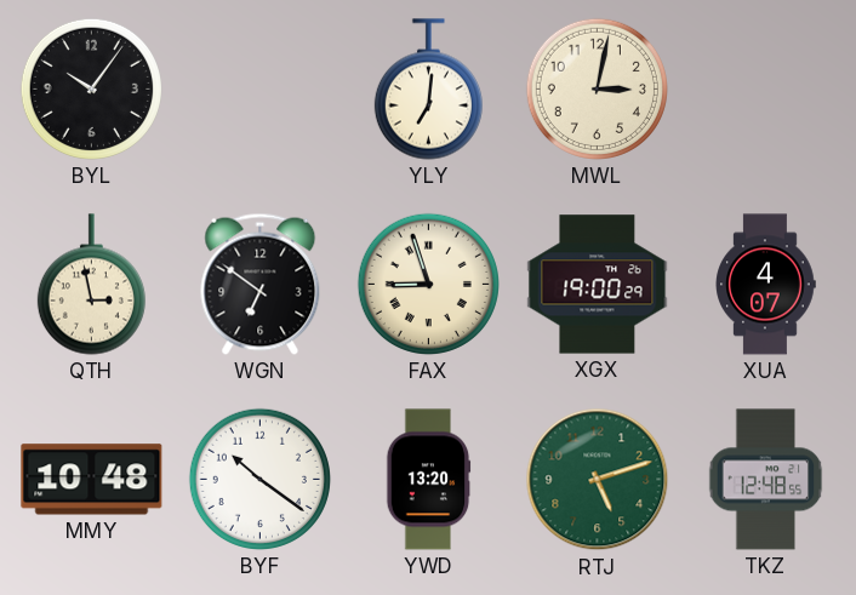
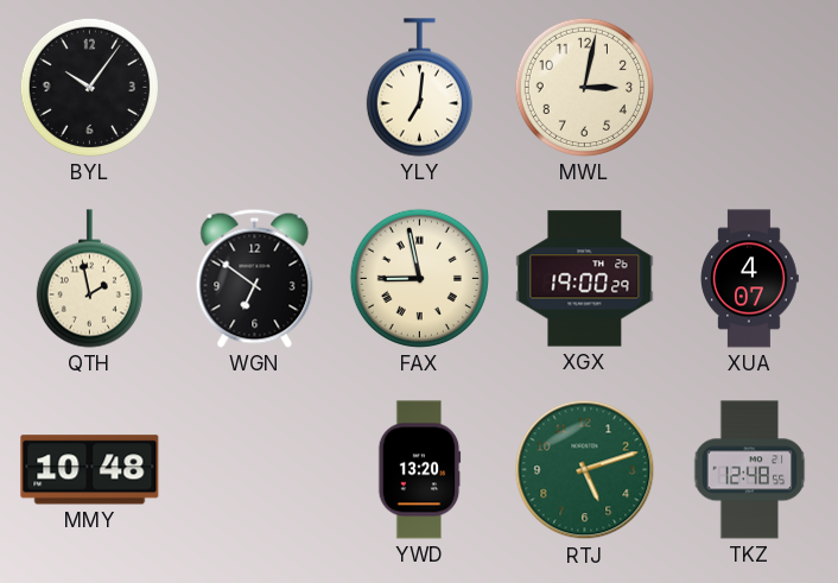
QTH: 2:58 -> 1:58
FAX: 8:57 -> 8:58
BYF: 10:21 -> none
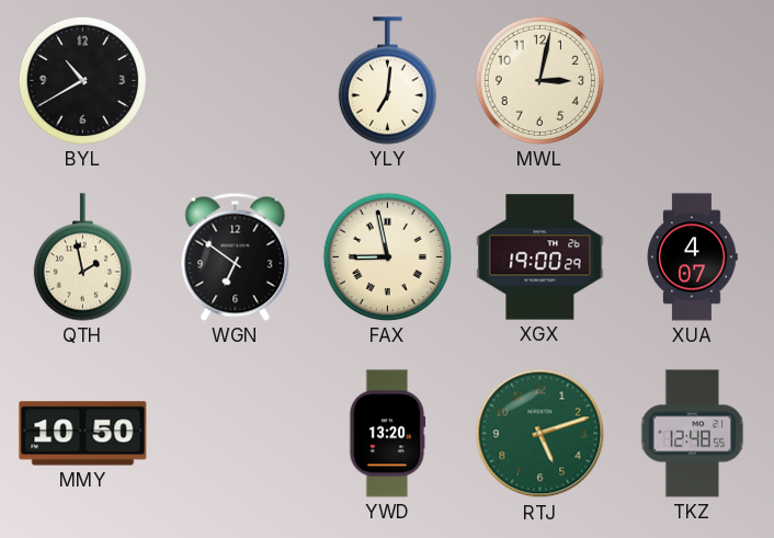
BYL: 10:06 -> 10:40
MMY: 10:48 -> 10:50
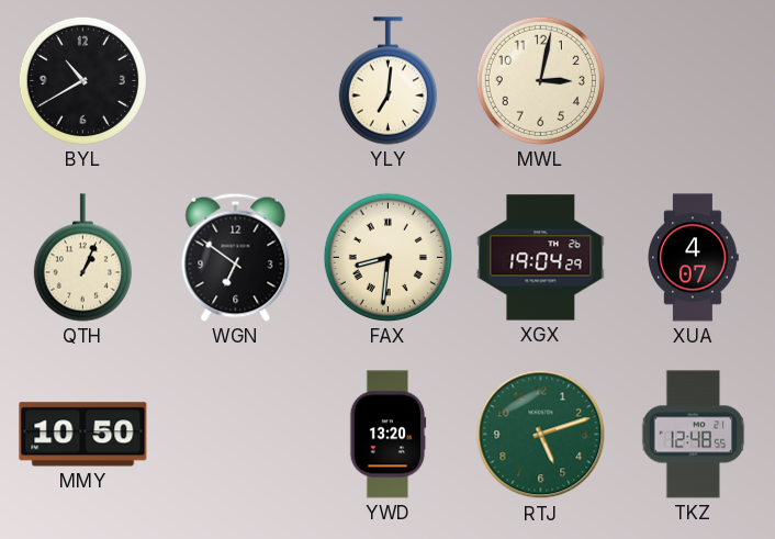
QTH: 1:58 -> 1:04
FAX: 8:58 -> 8:31
XGX: 19:00 -> 19:04
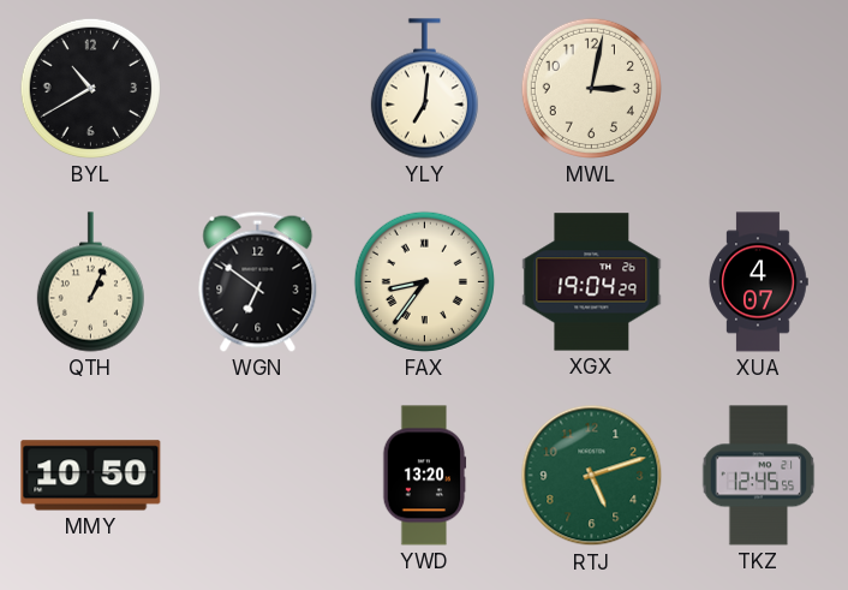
FAX: 8:31 -> 8:36
TKZ: 12:48 -> 12:45
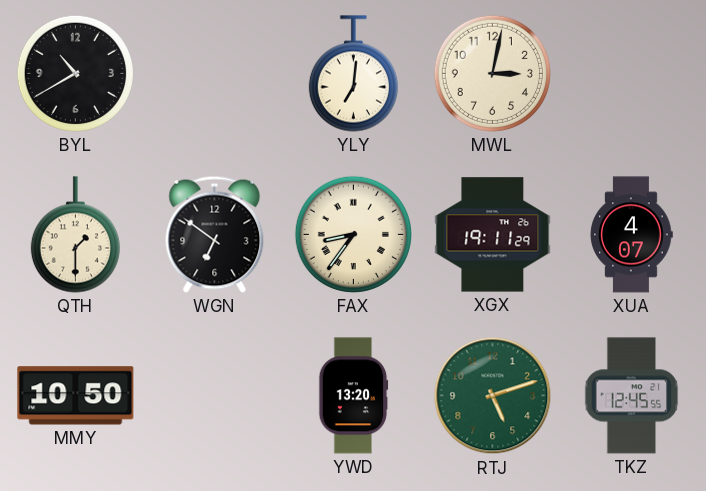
QTH: 1:04 -> 1:30
XGX: 19:04 -> 19:11
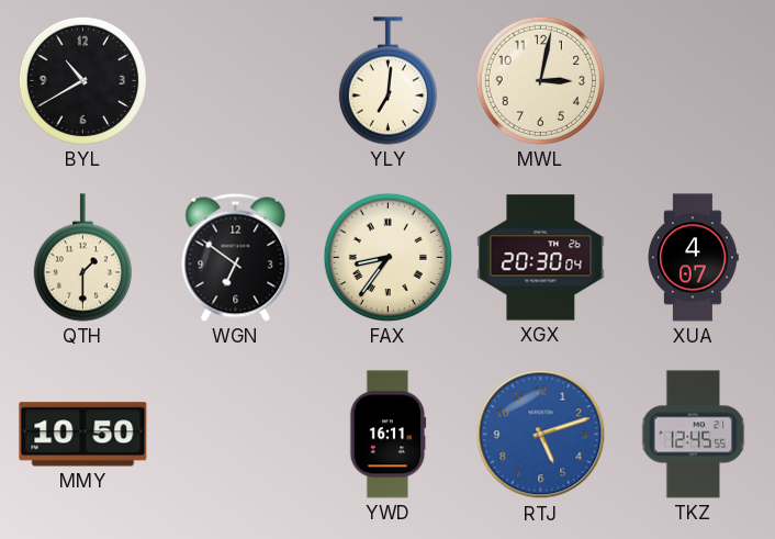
XGX: 19:11 -> 20:30
YWD: 13:20 -> 16:11
RTJ dial: green -> blue
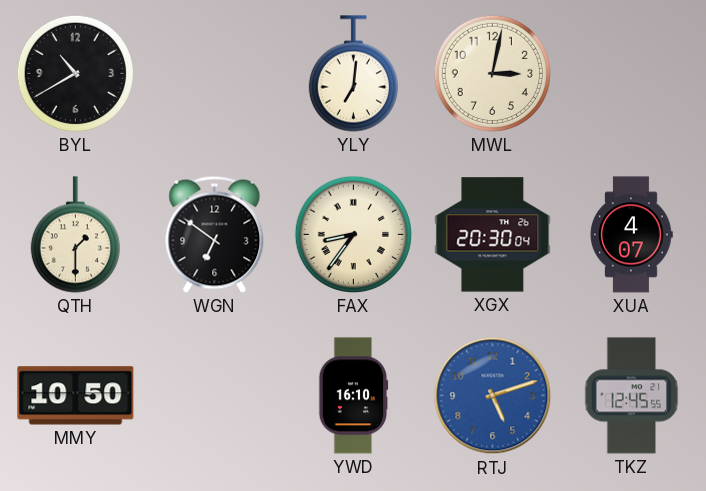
YWD: 16:11 -> 16:10
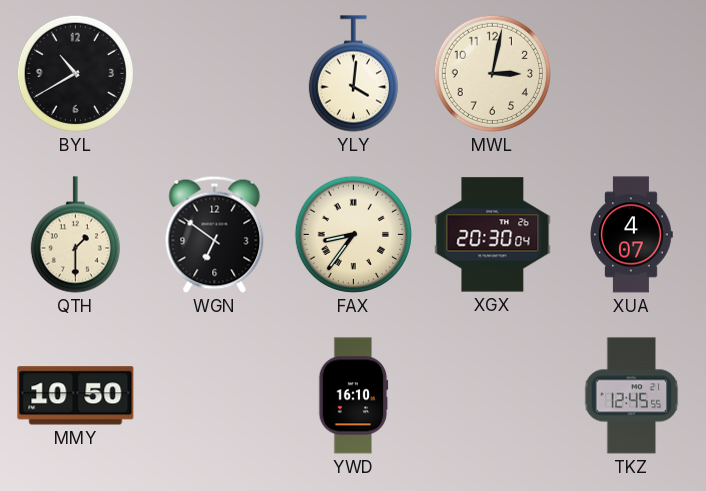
YLY: 7:01 -> 4:01
RTJ: 5:12 -> none
